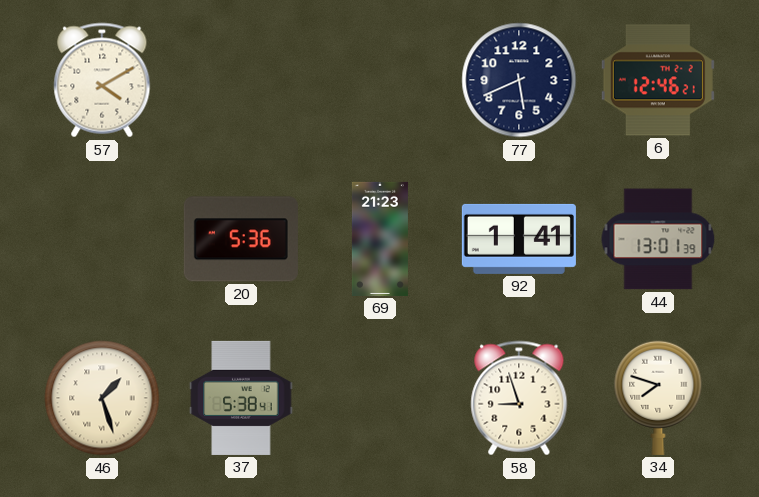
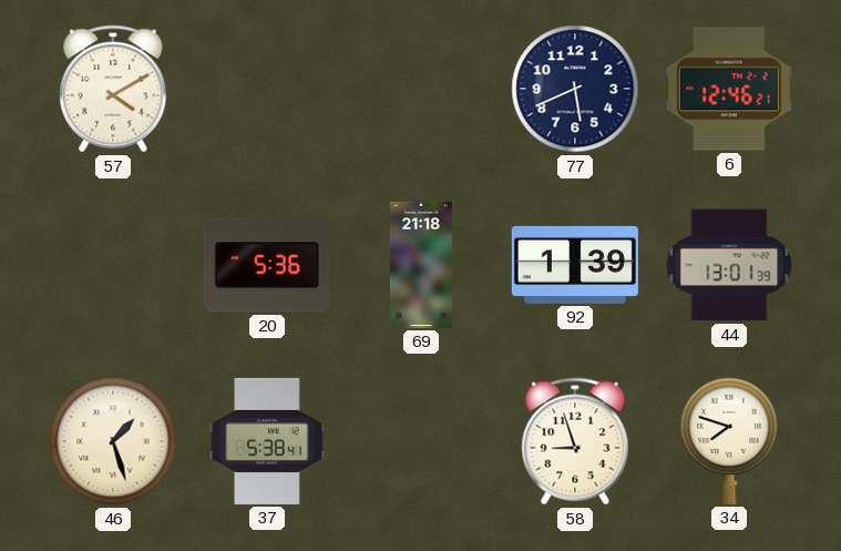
69: 21:23 -> 21:18
92: 1:41 -> 1:39
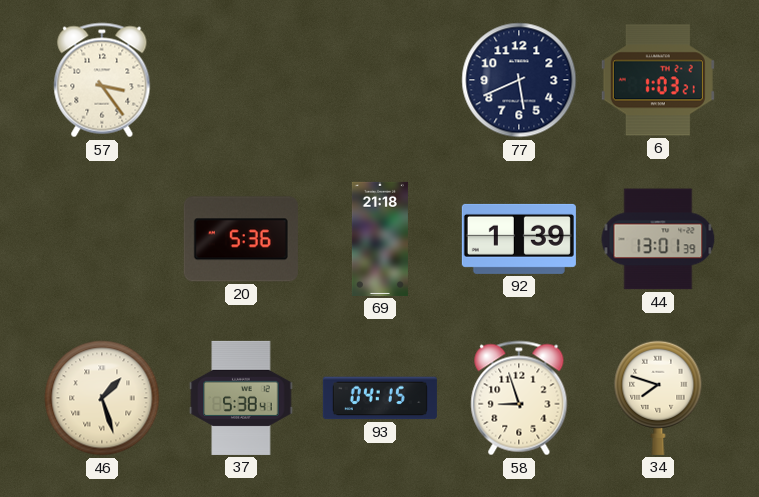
57: 4:10 -> 3:24
6: 12:46 -> 1:03
93: none -> 04:15
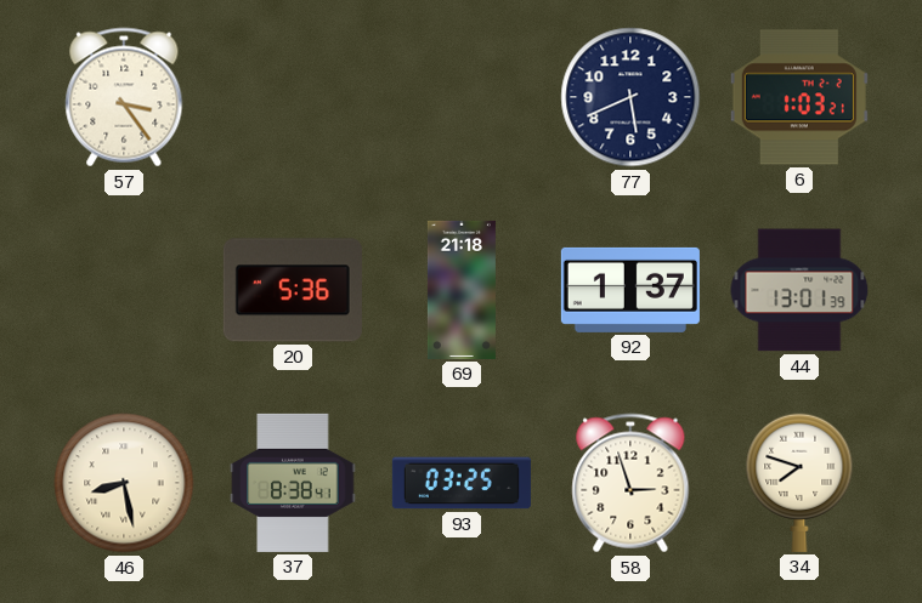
92: 1:39 -> 1:37
46: 1:27 -> 8:28
37: 5:38 -> 8:38
93: 04:15 -> 03:25
58: 8:57 -> 2:57
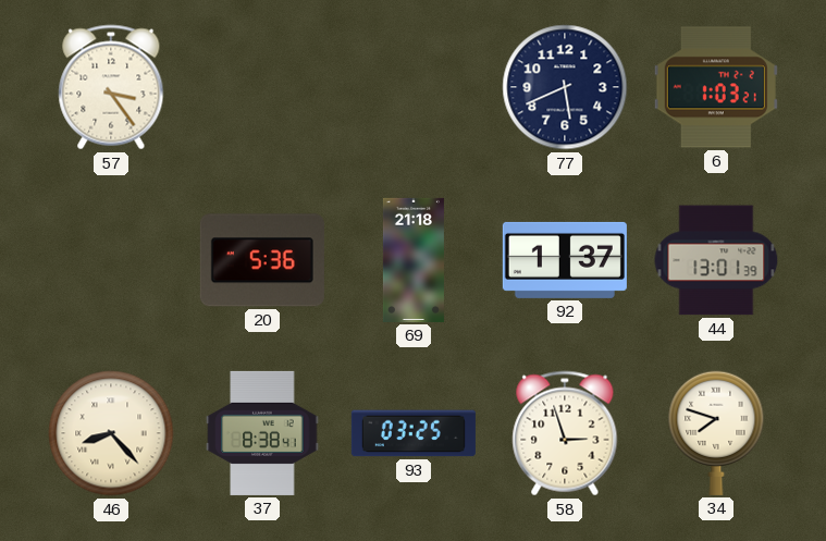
46: 8:28 -> 8:23
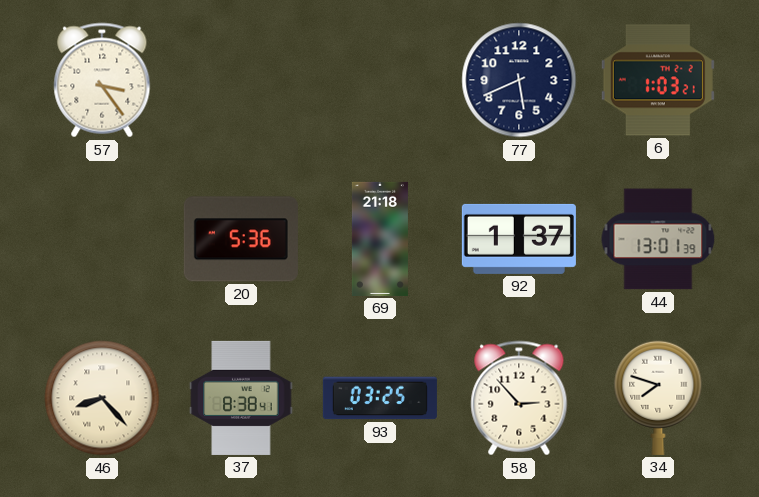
58: 2:57 -> 2:53
